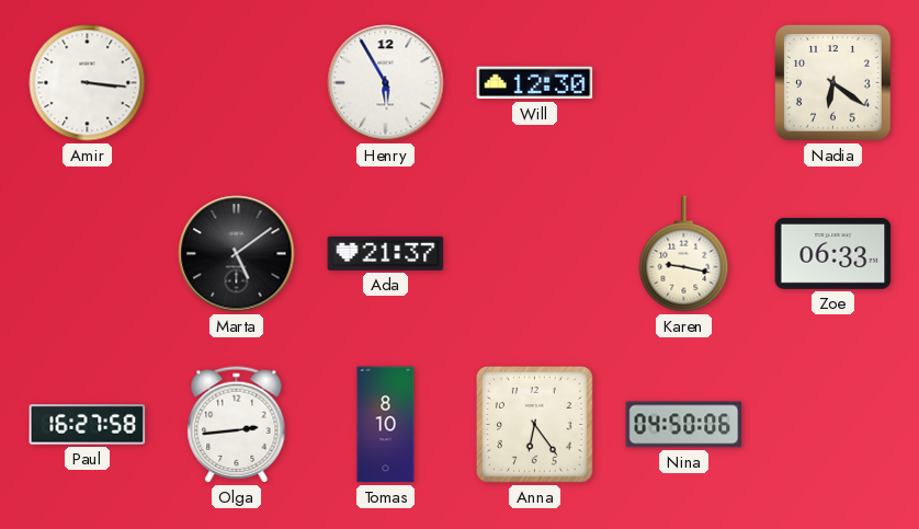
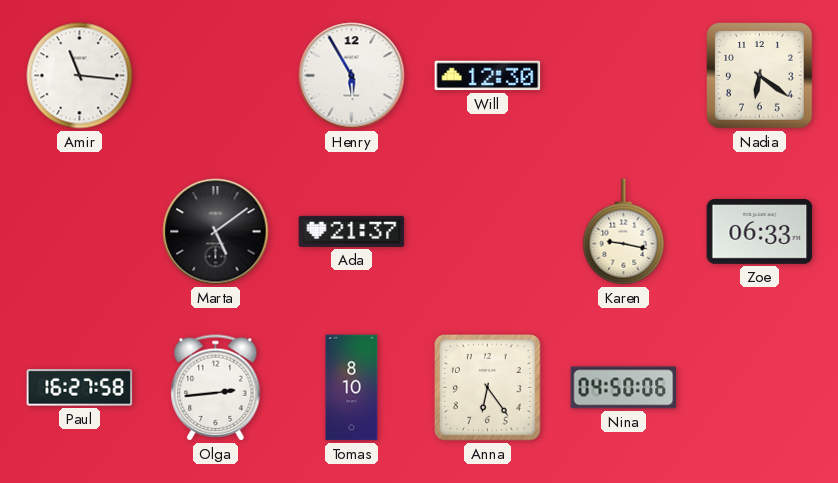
Amir: 3:16 -> 11:16
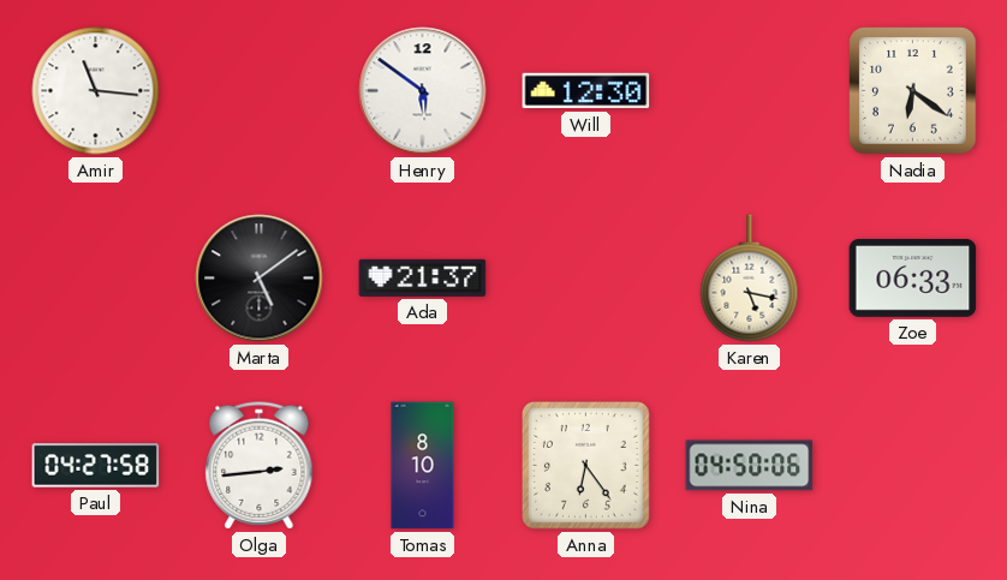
Henry: 5:55 -> 5:51
Karen: 9:17 -> 5:17
Paul: 16:27 -> 04:27
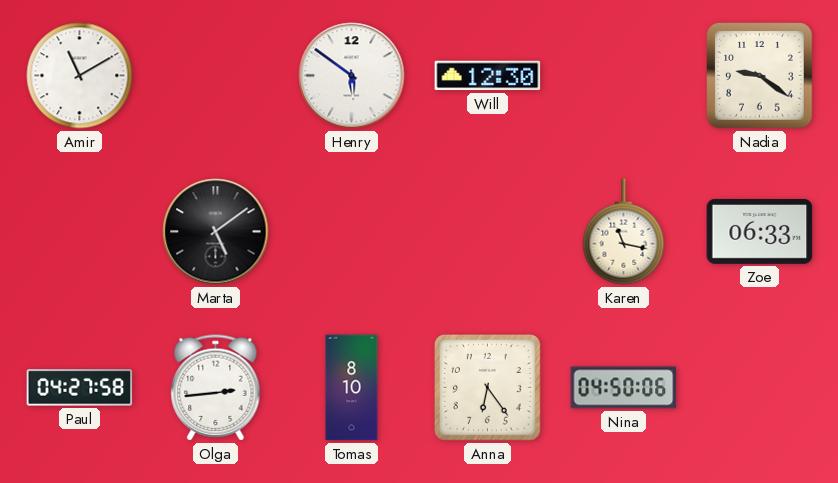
Amir: 11:16 -> 11:10
Nadia: 6:21 -> 9:21
Ada: 21:37 -> none
Karen: 5:17 -> 11:17
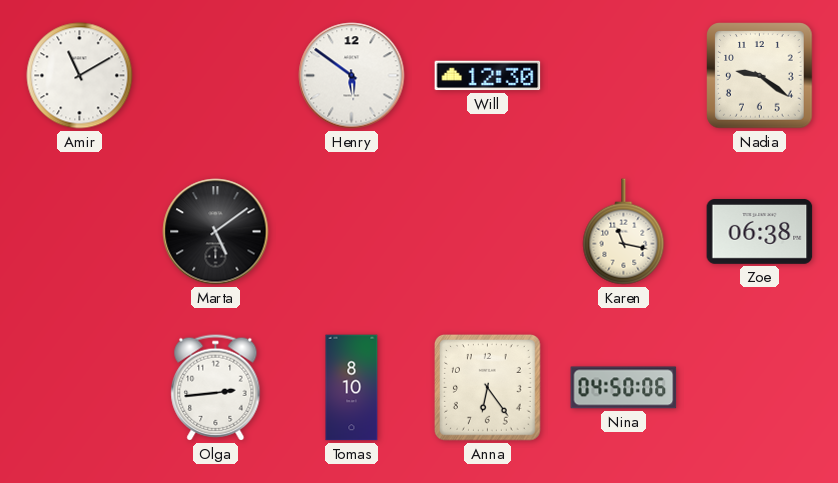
Zoe: 06:33 -> 06:38
Paul: 04:27 -> none
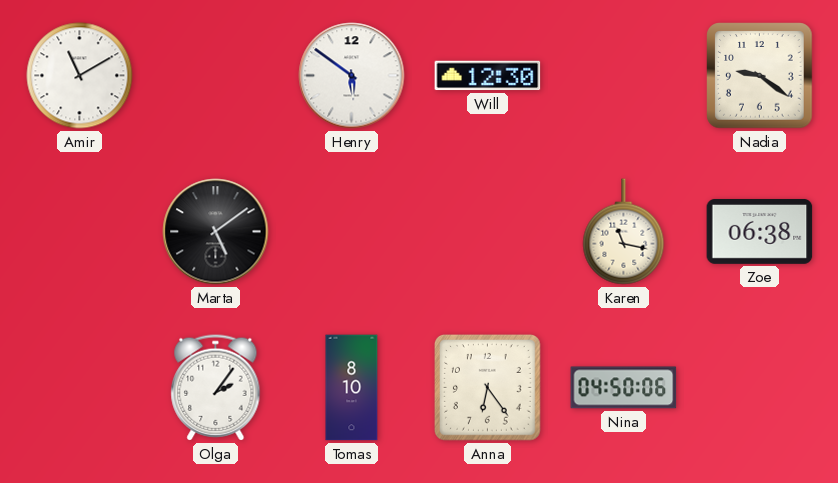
Olga: 2:44 -> 2:06
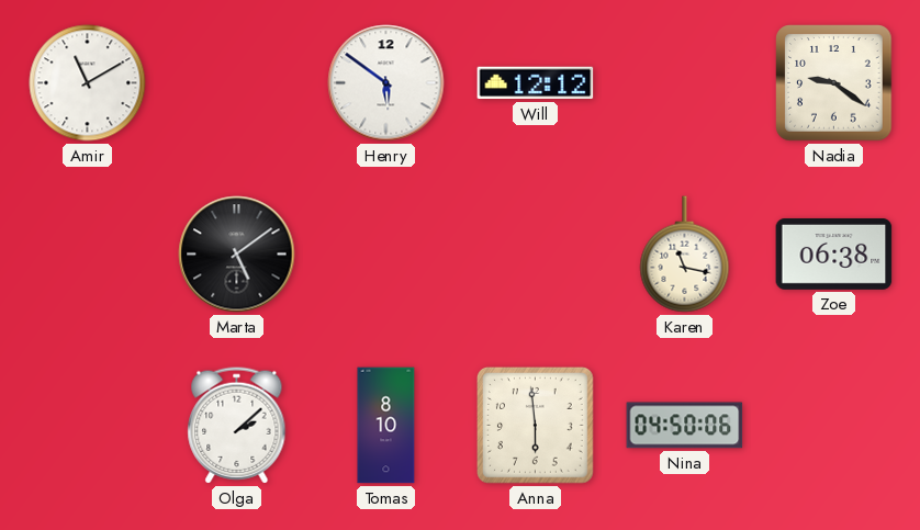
Will: 12:30 -> 12:12
Olga: 2:06 -> 2:08
Anna: 6:24 -> 5:59
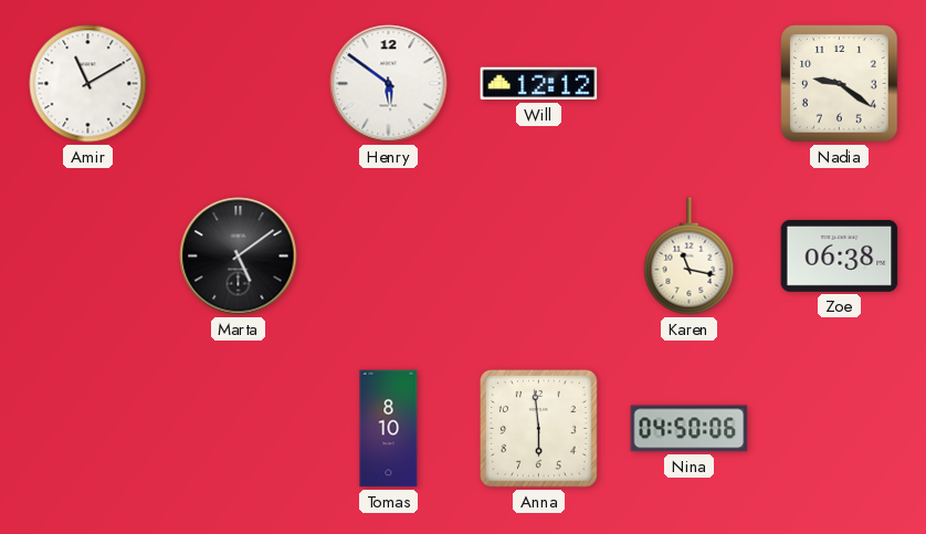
Olga: 2:08 -> none
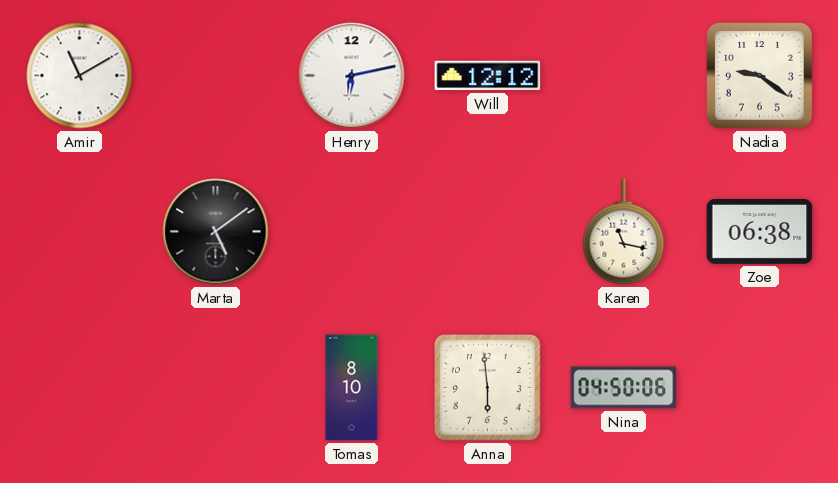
Henry: 5:51 -> 6:13
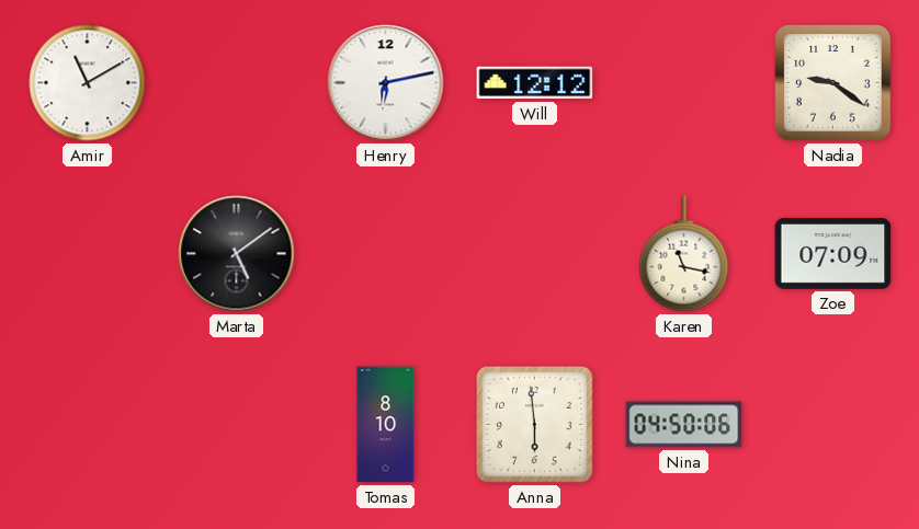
Zoe: 06:38 -> 07:09
